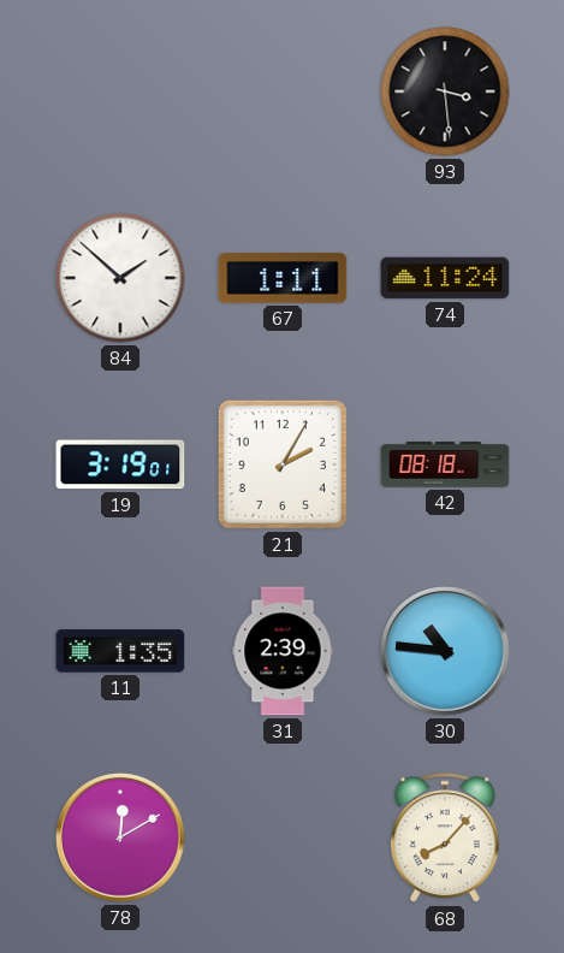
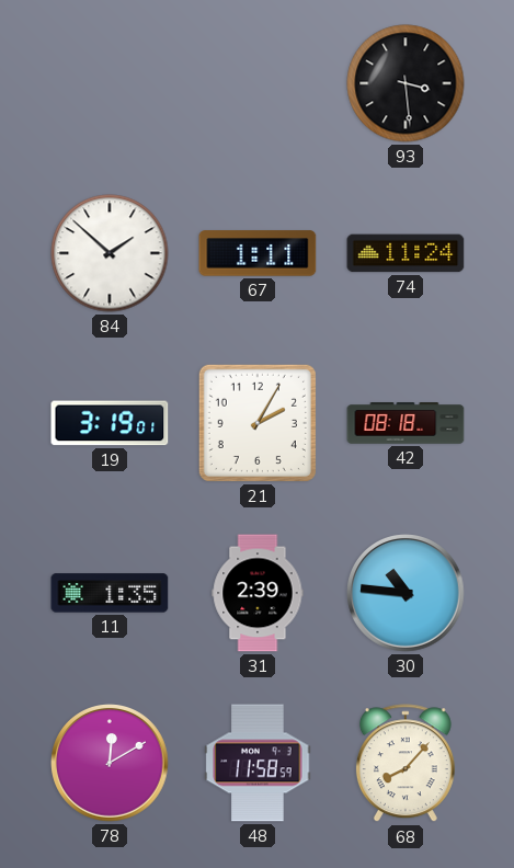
48: none -> 11:58
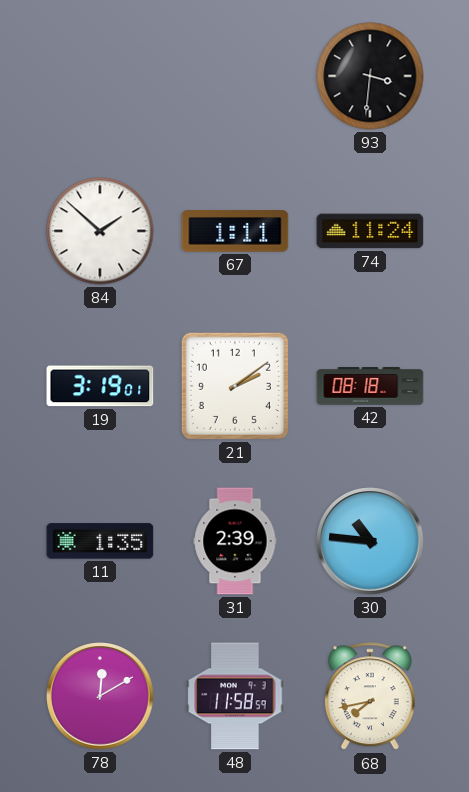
93: 3:29 -> 3:31
21: 2:05 -> 2:09
68: 8:07 -> 7:43
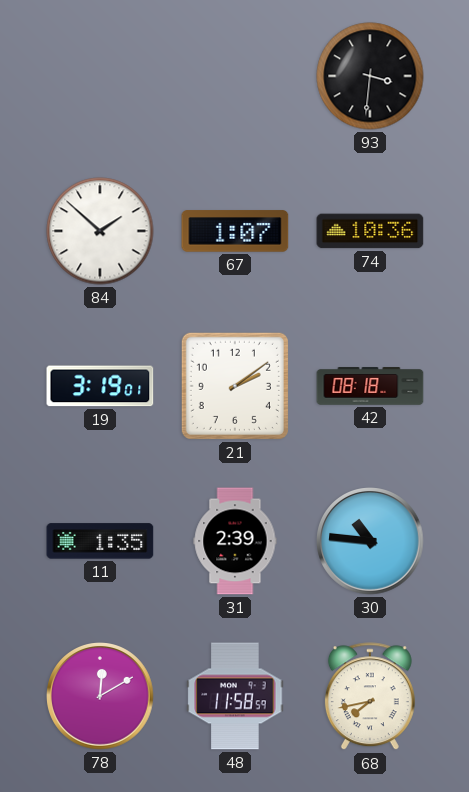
67: 1:11 -> 1:07
74: 11:24 -> 10:36
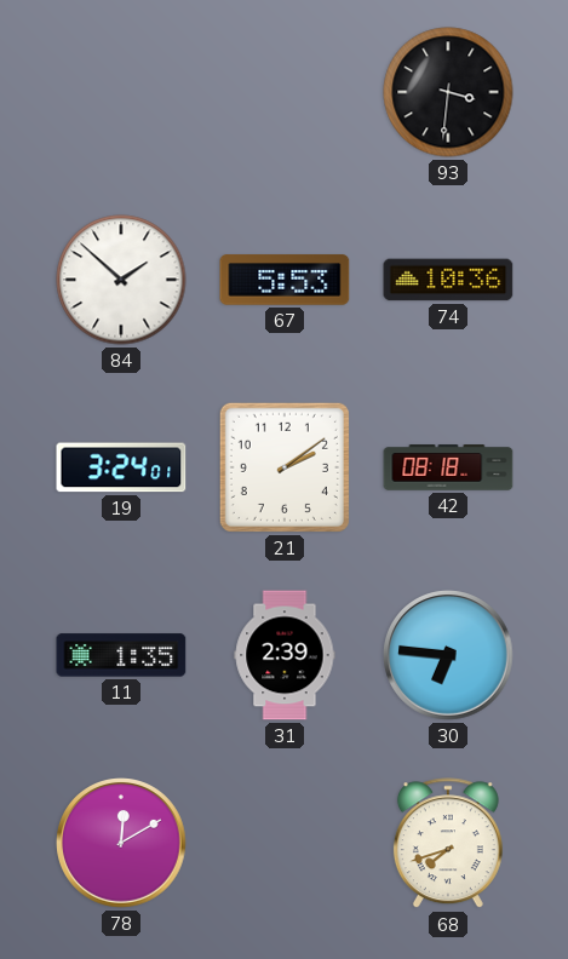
67: 1:07 -> 5:53
19: 3:19 -> 3:24
30: 10:46 -> 6:46
48: 11:58 -> none
68: 7:43 -> 7:42
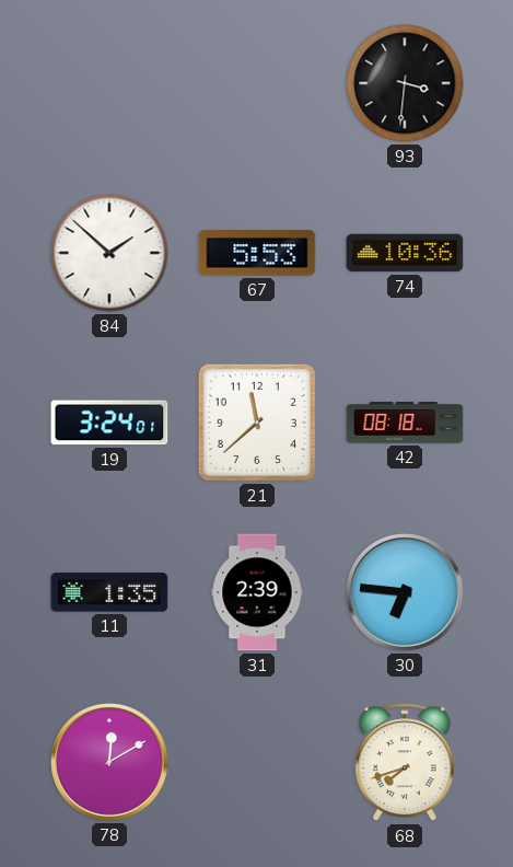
21: 2:09 -> 11:38
